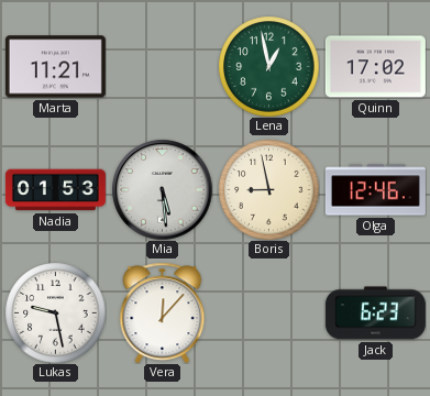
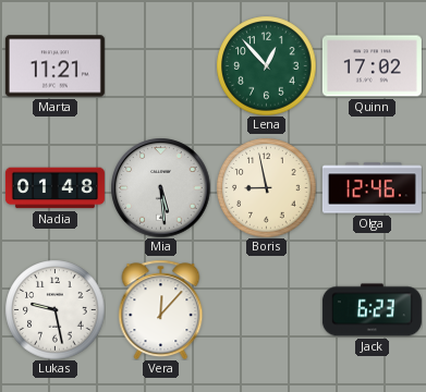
Lena: 12:58 -> 12:53
Nadia: 01:53 -> 01:48
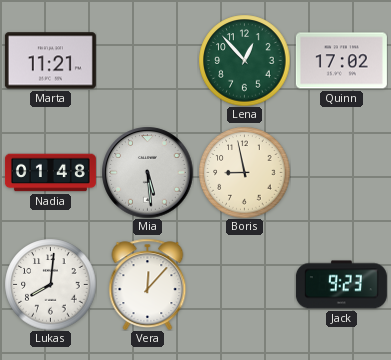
Olga: 12:46 -> none
Lukas: 9:28 -> 8:01
Jack: 6:23 -> 9:23
